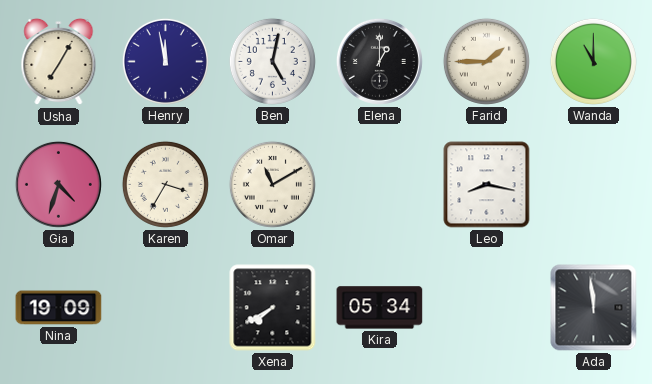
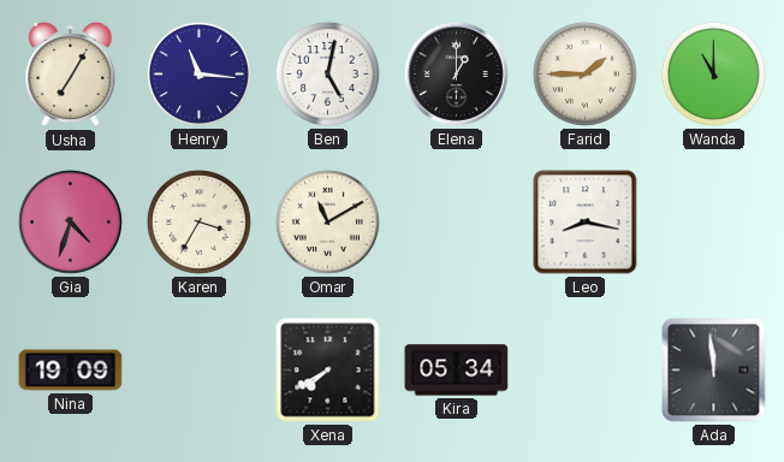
Henry: 11:58 -> 11:16
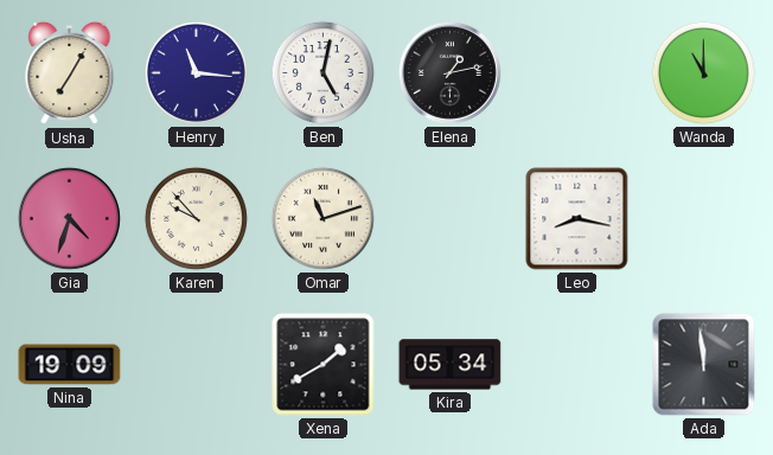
Elena: 1:00 -> 1:13
Farid: 1:45 -> none
Karen: 3:35 -> 9:53
Omar: 11:10 -> 11:12
Xena: 7:40 -> 1:40
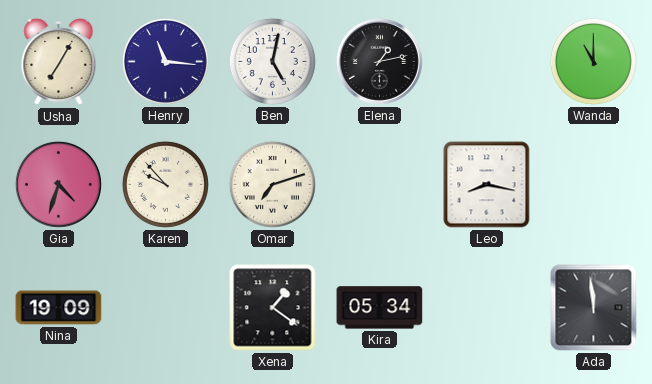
Omar: 11:12 -> 7:12
Xena: 1:40 -> 1:21
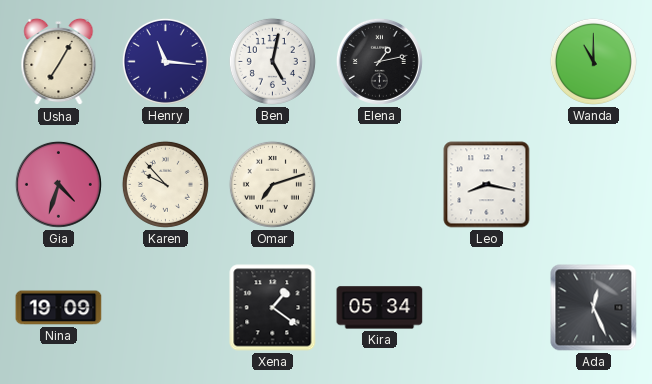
Ada: 11:59 -> 12:26
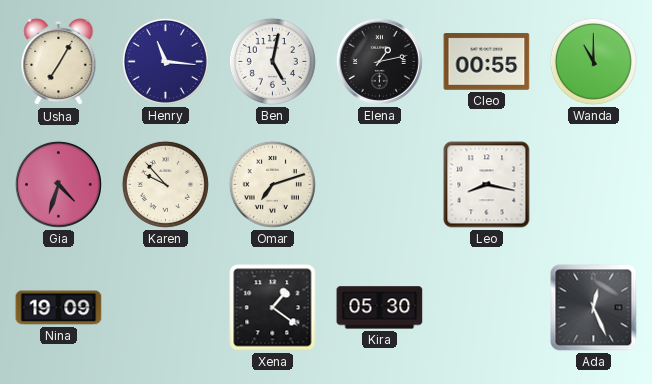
Cleo: none -> 00:55
Kira: 05:34 -> 05:30
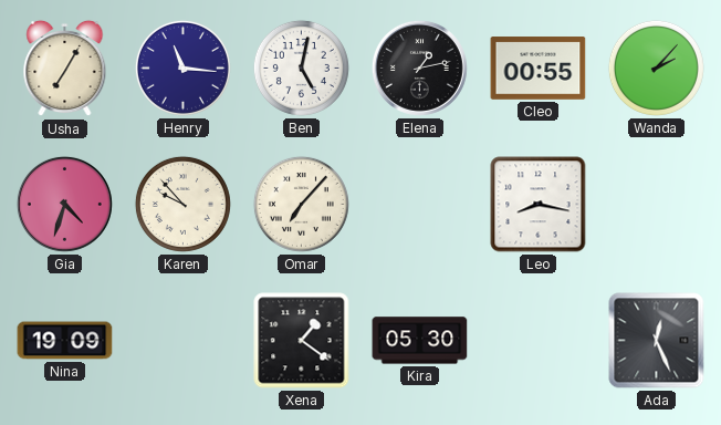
Wanda: 11:00 -> 2:07
Omar: 7:12 -> 7:07
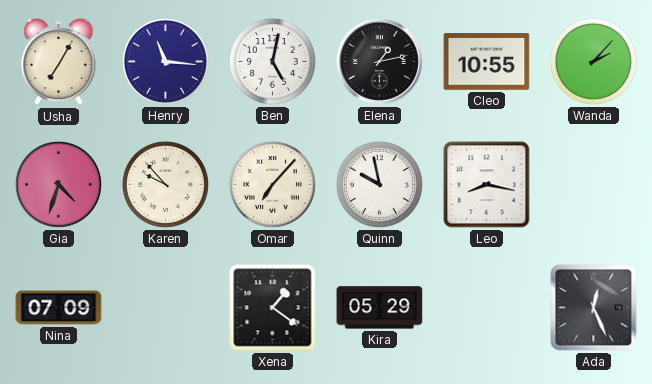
Cleo: 00:55 -> 10:55
Quinn: none -> 9:58
Nina: 19:09 -> 07:09
Kira: 05:30 -> 05:29
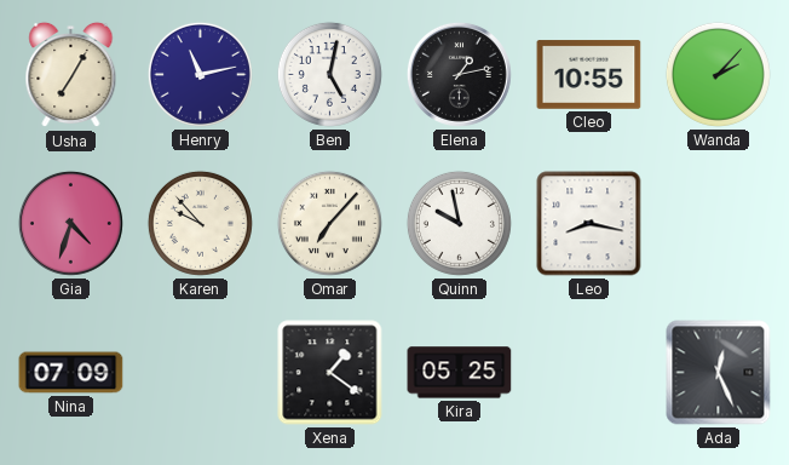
Henry: 11:16 -> 11:13
Kira: 05:29 -> 05:25
